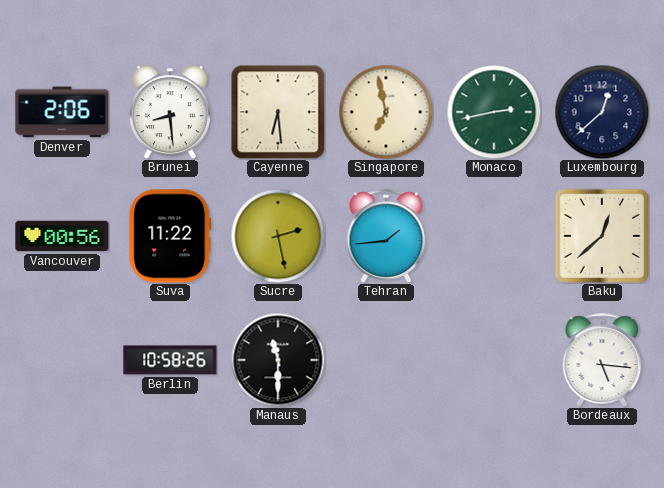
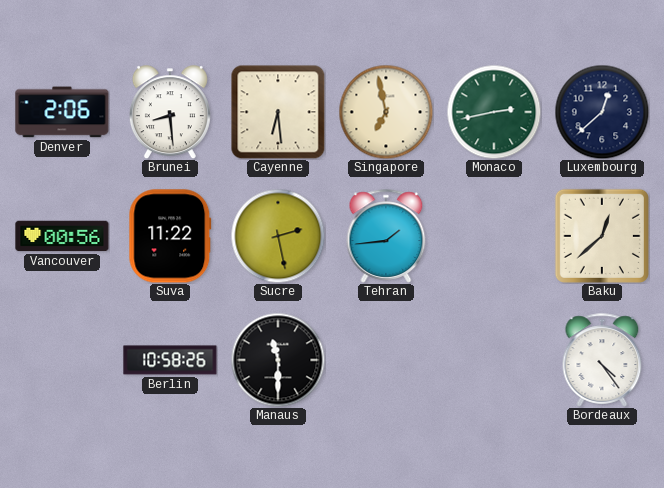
Bordeaux: 5:16 -> 4:24
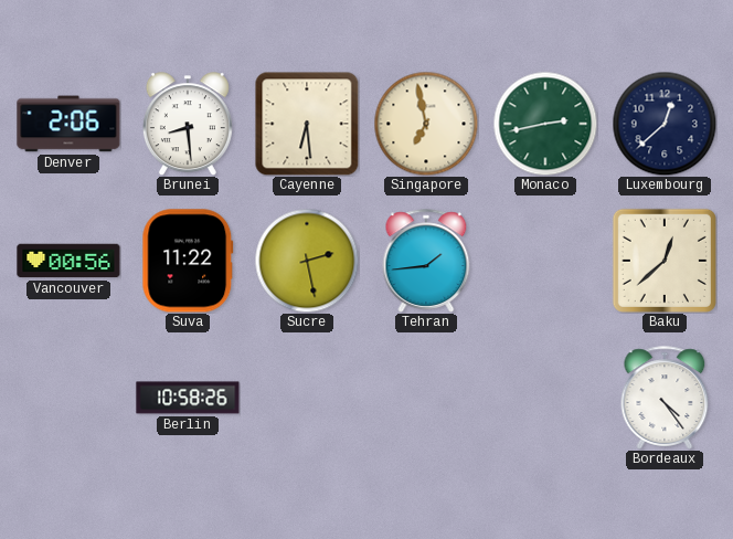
Manaus: 11:30 -> none
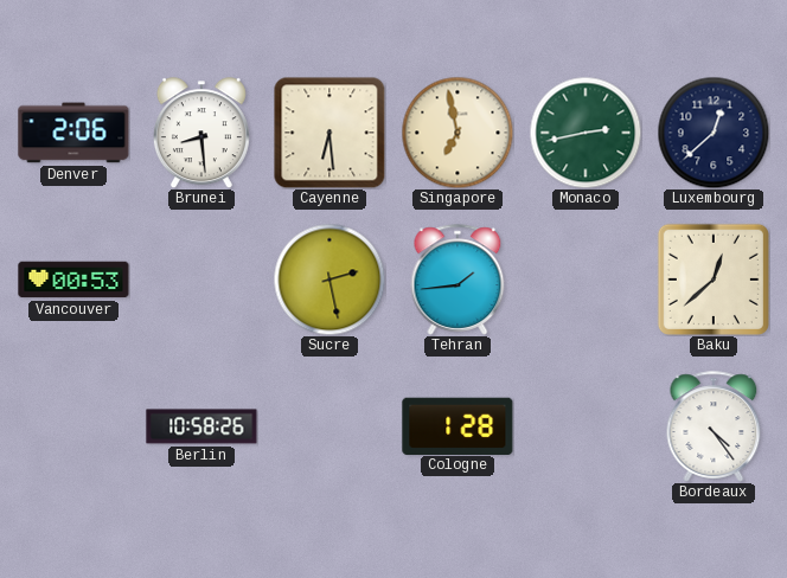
Vancouver: 00:56 -> 00:53
Suva: 11:22 -> none
Cologne: none -> 1:28
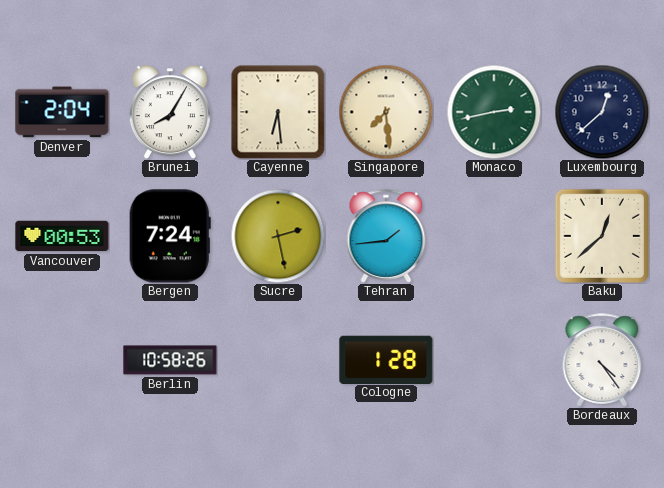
Denver: 2:06 -> 2:04
Brunei: 8:29 -> 8:05
Singapore: 6:58 -> 7:29
Bergen: none -> 7:24
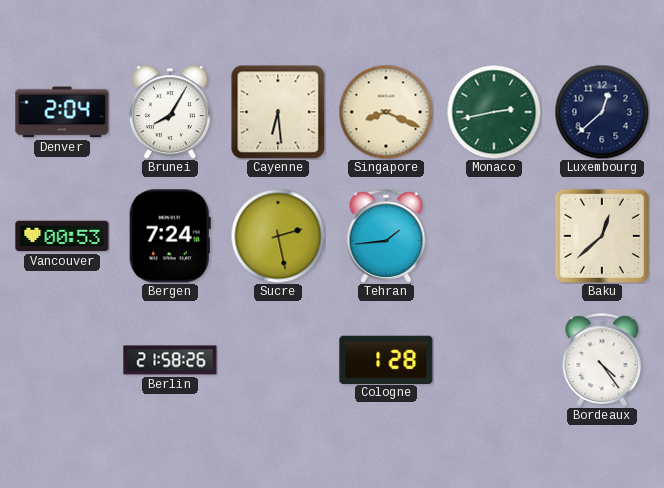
Singapore: 7:29 -> 8:19
Berlin: 10:58 -> 21:58
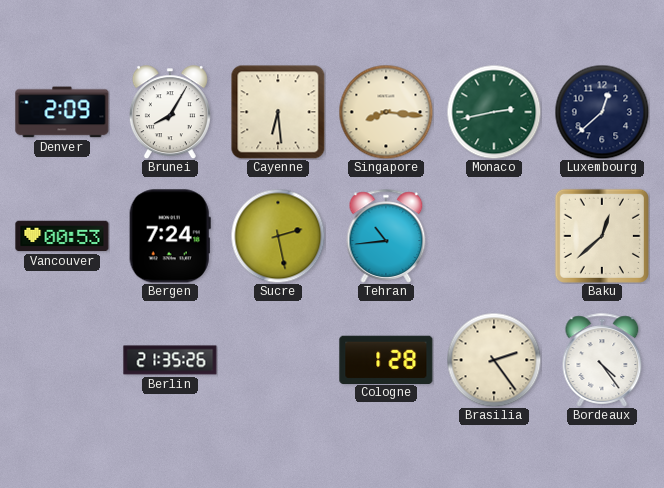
Denver: 2:04 -> 2:09
Singapore: 8:19 -> 8:16
Tehran: 1:44 -> 10:44
Berlin: 21:58 -> 21:35
Brasilia: none -> 2:24
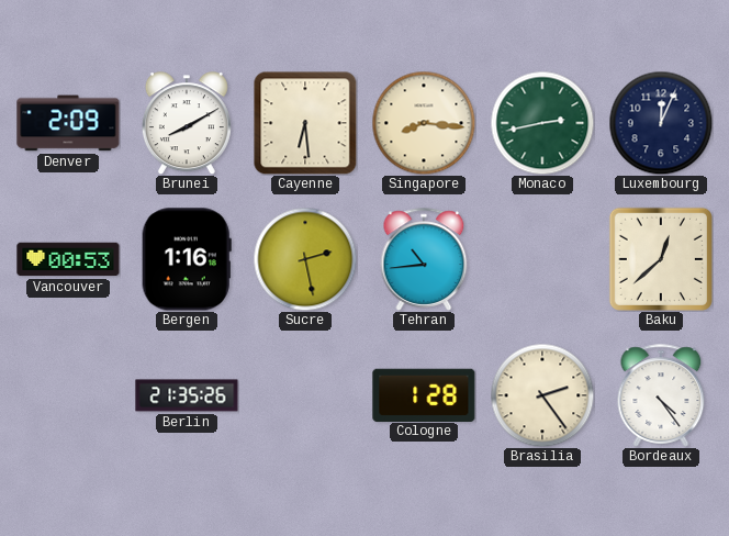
Brunei: 8:05 -> 8:10
Luxembourg: 12:38 -> 12:04
Bergen: 7:24 -> 1:16
